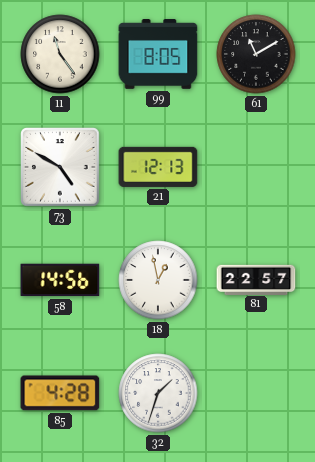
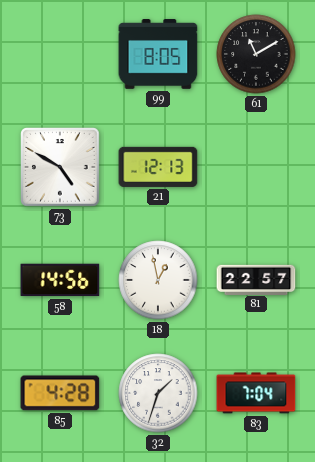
11: 11:24 -> none
83: none -> 7:04
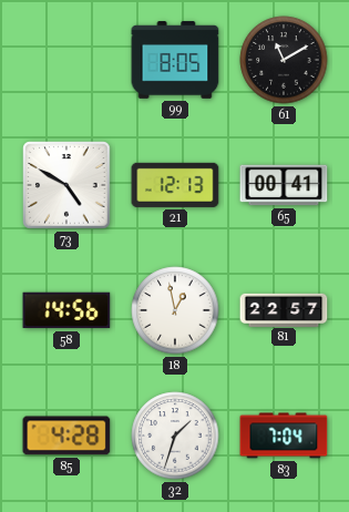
65: none -> 00:41
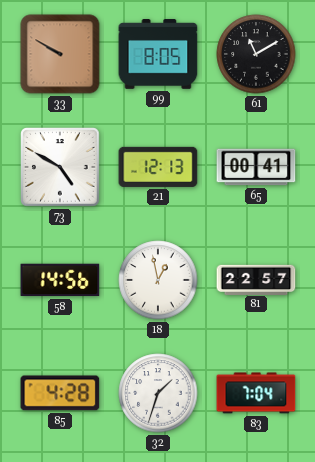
33: none -> 9:50
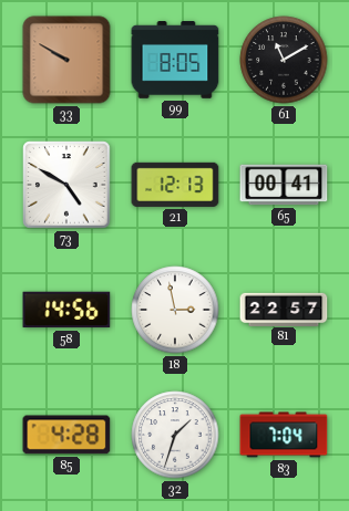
18: 12:58 -> 2:58
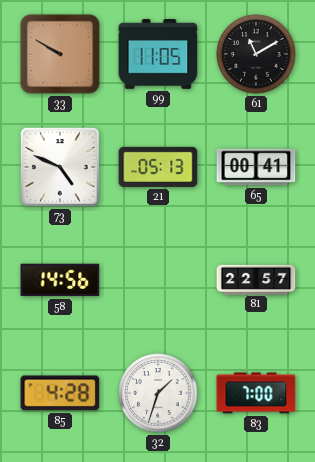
99: 8:05 -> 11:05
73: 4:50 -> 4:49
21: 12:13 -> 05:13
18: 2:58 -> none
83: 7:04 -> 7:00
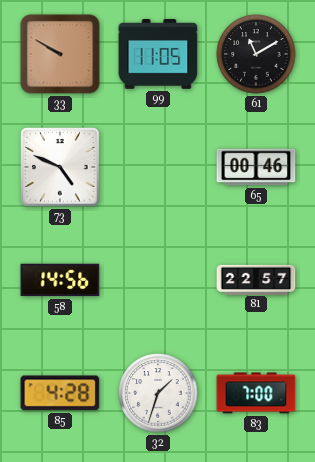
21: 05:13 -> none
65: 00:41 -> 00:46
